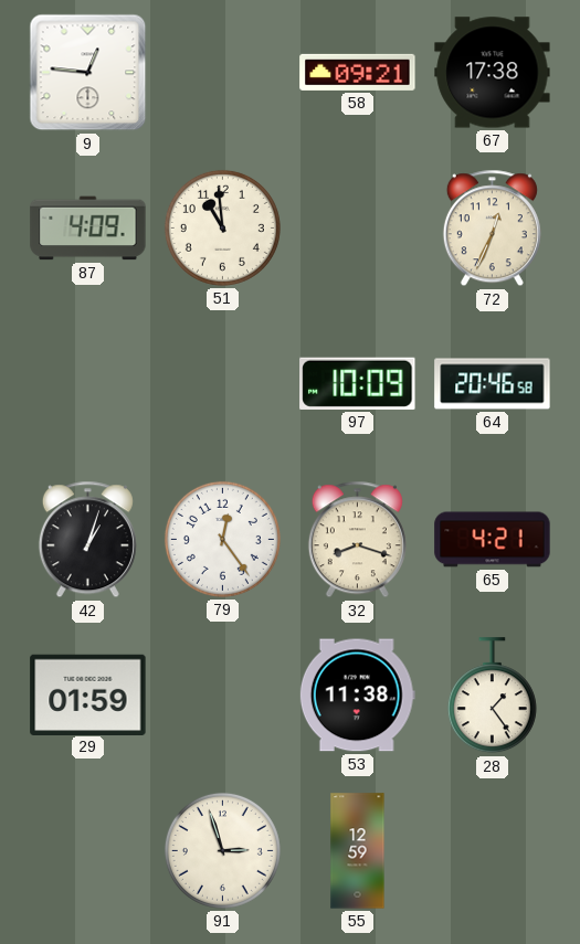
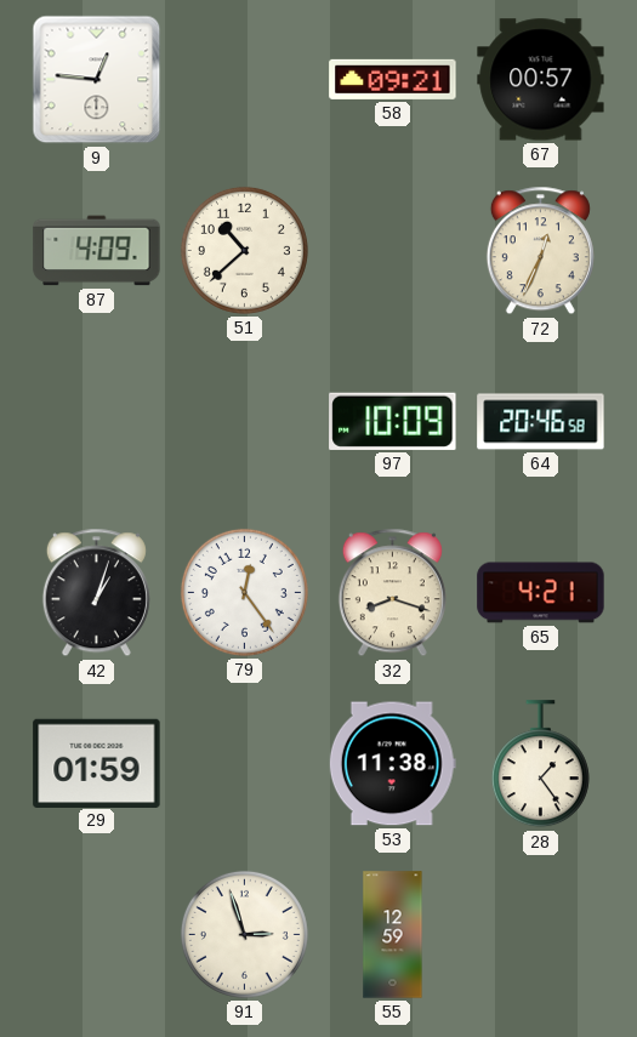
67: 17:38 -> 00:57
51: 10:59 -> 10:38
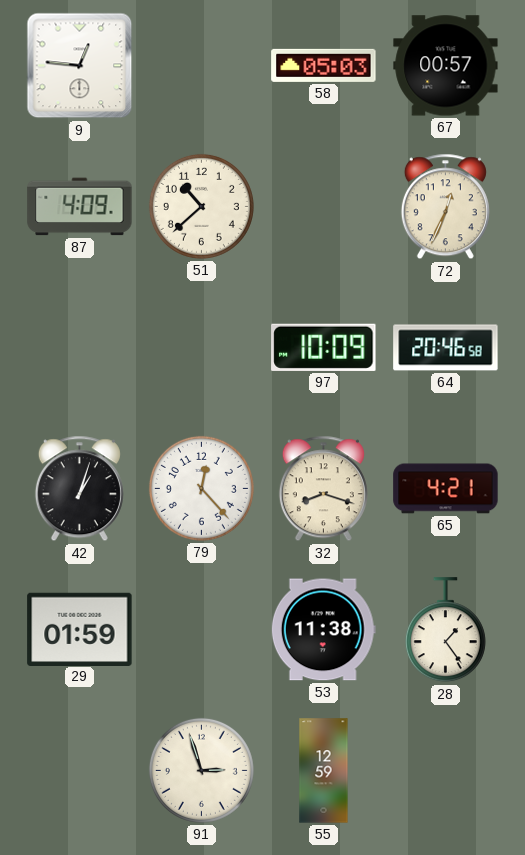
58: 09:21 -> 05:03
79: 12:24 -> 12:23
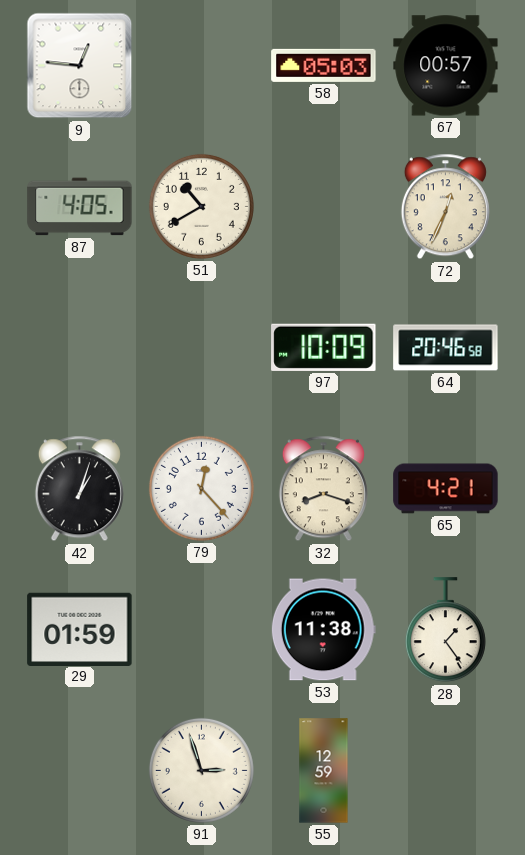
87: 4:09 -> 4:05
51: 10:38 -> 10:40
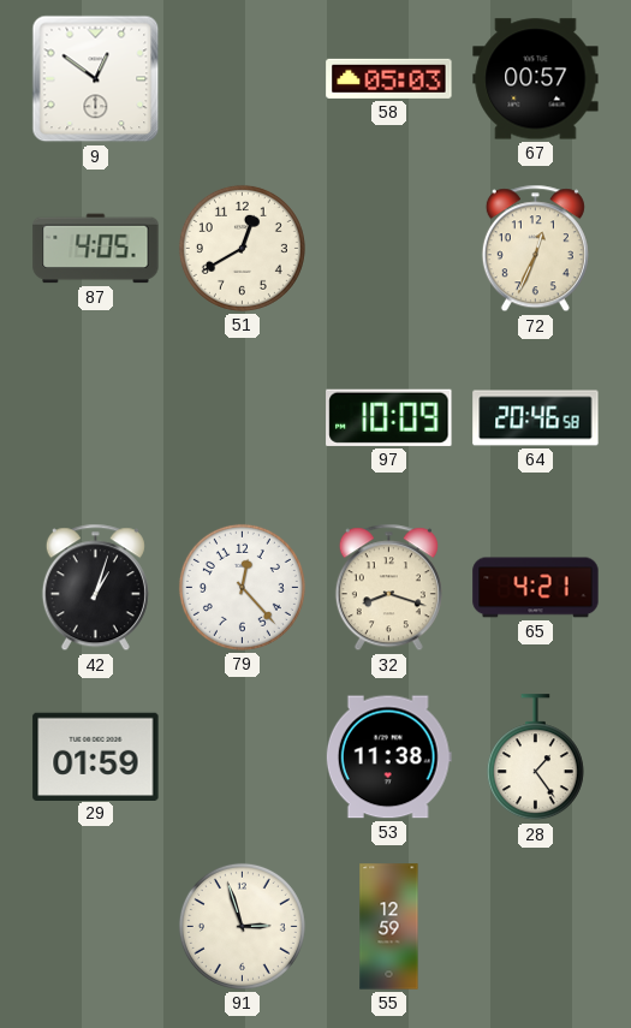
9: 12:46 -> 12:51
51: 10:40 -> 12:40
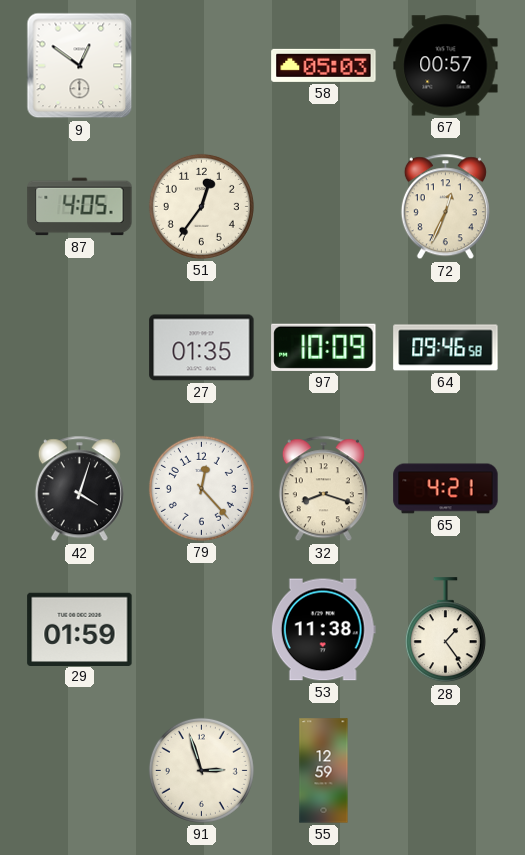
51: 12:40 -> 12:36
27: none -> 01:35
64: 20:46 -> 09:46
42: 1:03 -> 4:03
